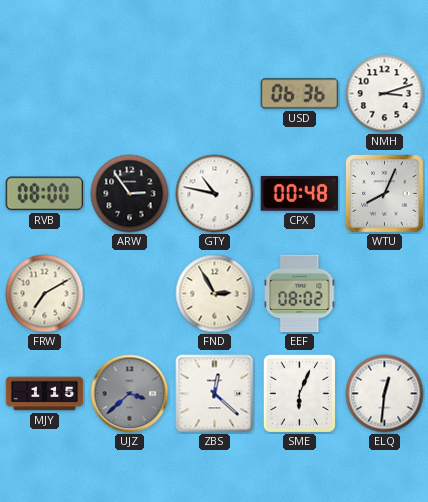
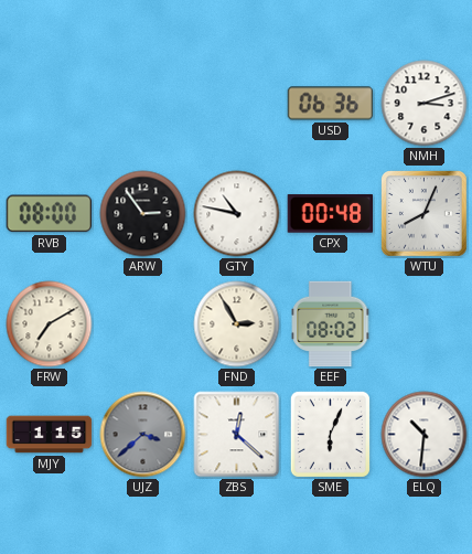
ELQ: 12:31 -> 10:31
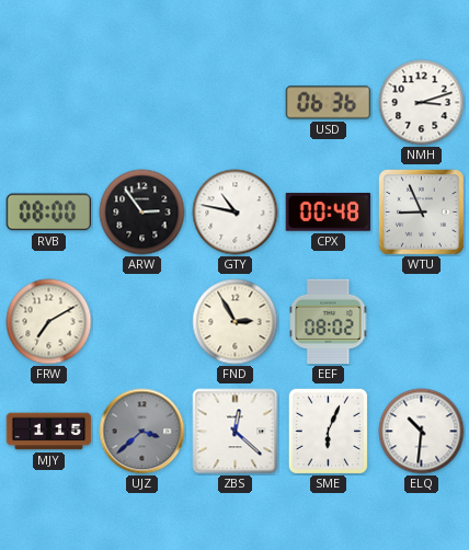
WTU: 8:04 -> 8:56
